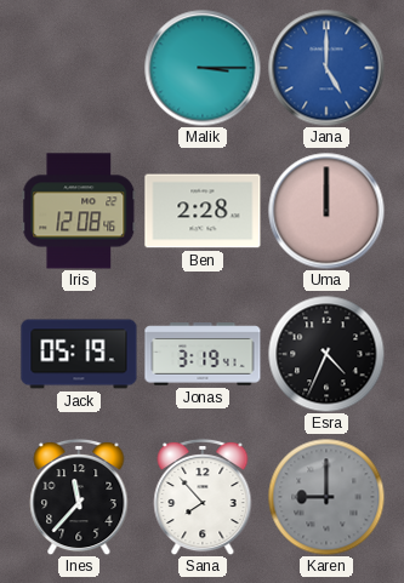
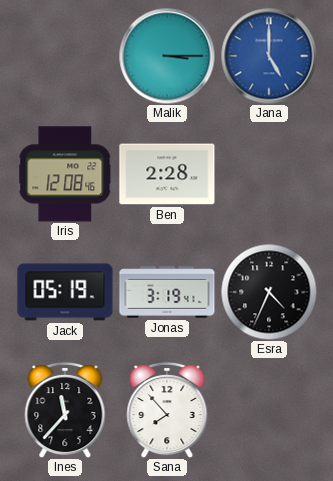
Uma: 12:00 -> none
Karen: 9:00 -> none
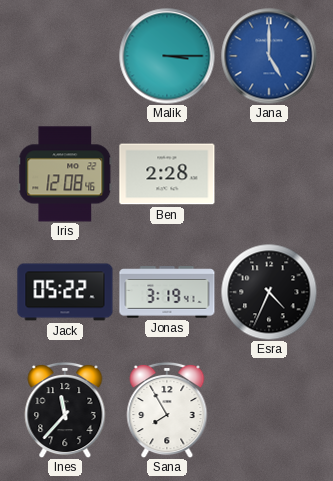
Jack: 05:19 -> 05:22
Sana: 7:53 -> 7:55
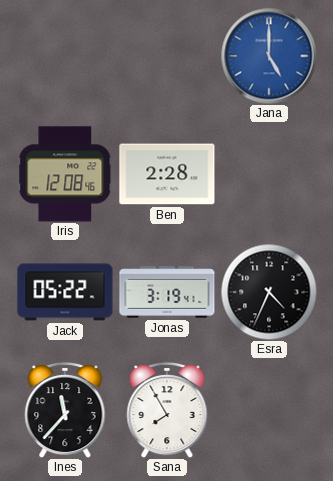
Malik: 3:15 -> none
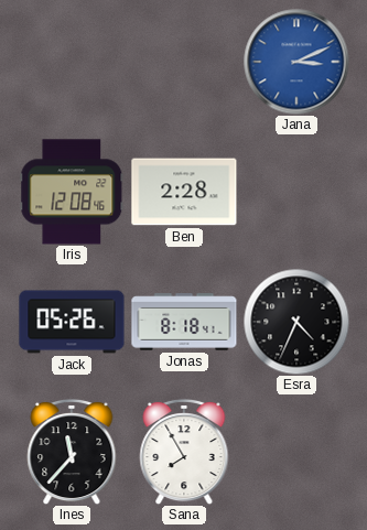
Jana: 5:00 -> 3:11
Jack: 05:22 -> 05:26
Jonas: 3:19 -> 8:18
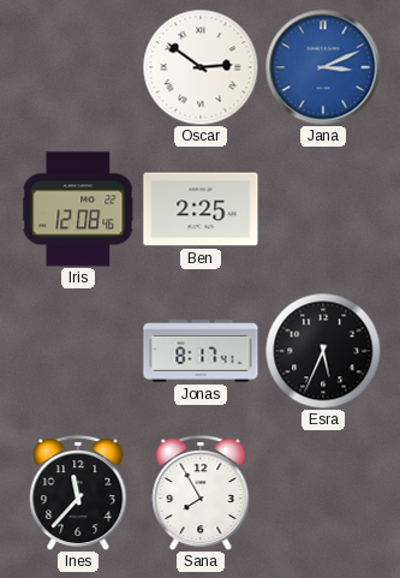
Oscar: none -> 2:51
Ben: 2:28 -> 2:25
Jack: 05:26 -> none
Jonas: 8:18 -> 8:17
Esra: 4:34 -> 5:34
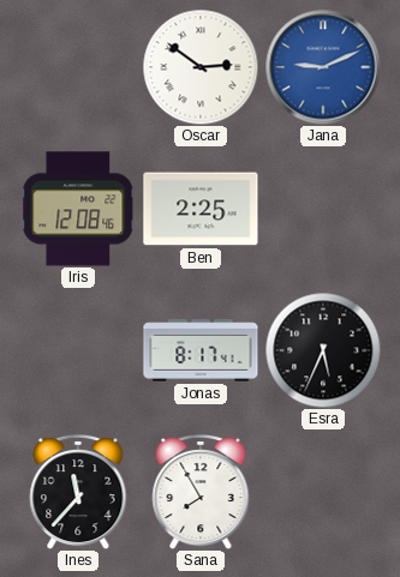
Jana: 3:11 -> 9:11
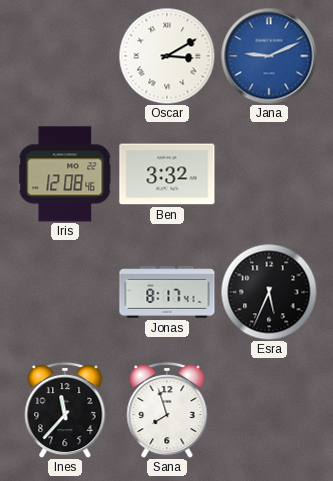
Oscar: 2:51 -> 3:10
Ben: 2:25 -> 3:32
Sana: 7:55 -> 7:57
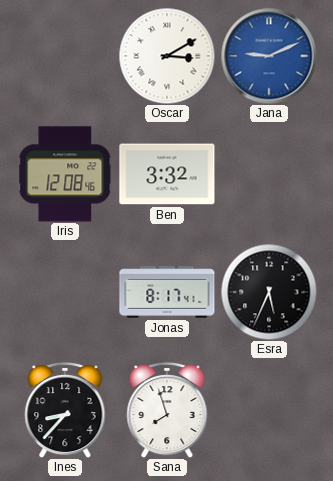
Ines: 11:37 -> 8:37
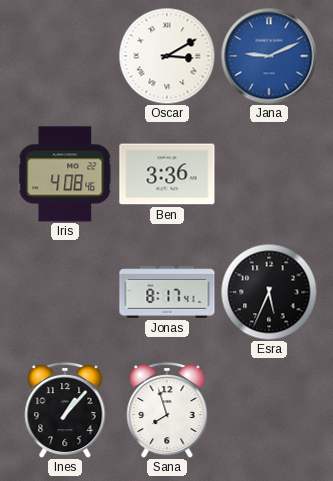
Iris: 12:08 -> 4:08
Ben: 3:32 -> 3:36
Ines: 8:37 -> 1:07
